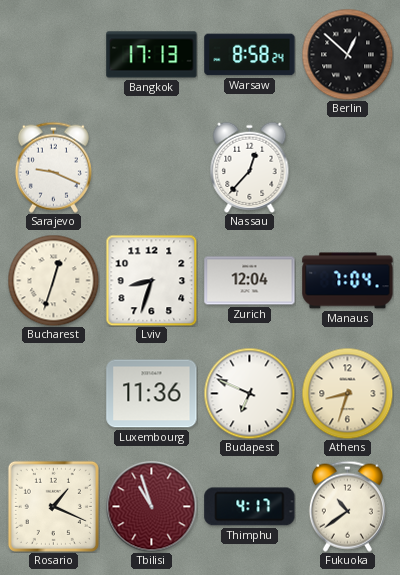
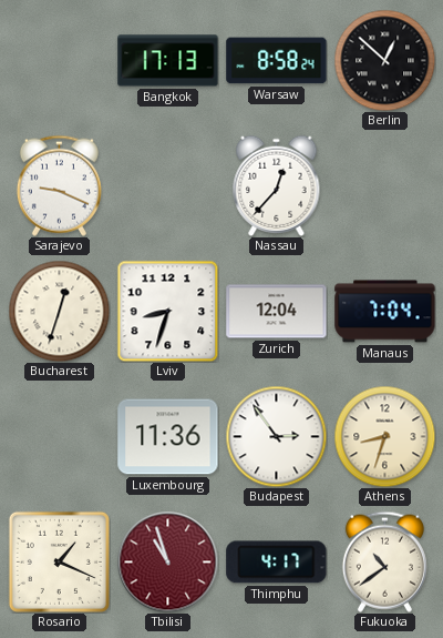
Budapest: 6:49 -> 2:54
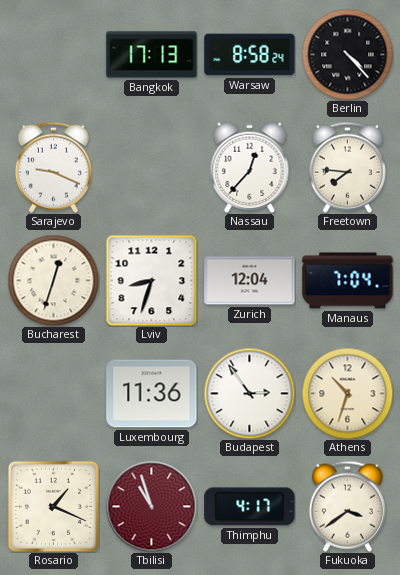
Berlin: 12:52 -> 4:23
Freetown: none -> 7:46
Athens: 8:33 -> 10:33
Fukuoka: 10:39 -> 3:39
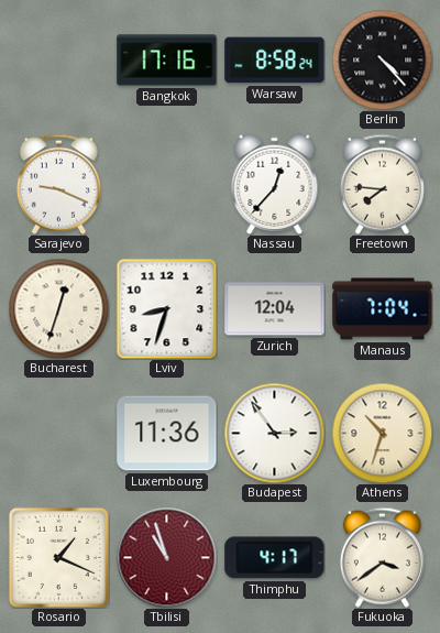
Bangkok: 17:13 -> 17:16
